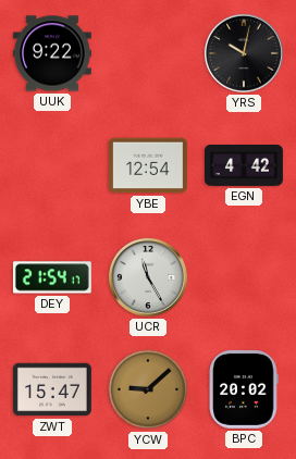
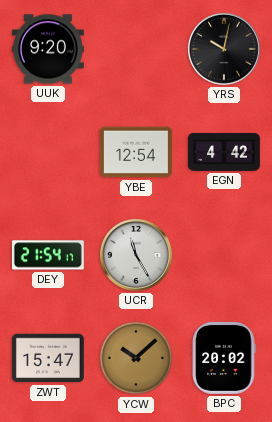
UUK: 9:22 -> 9:20
YCW: 9:08 -> 10:08
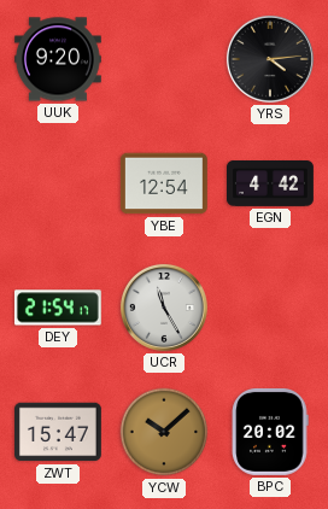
YRS: 10:02 -> 4:14
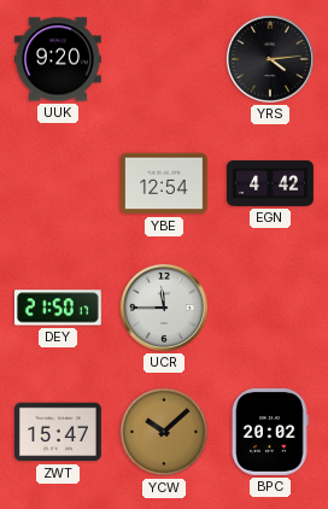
DEY: 21:54 -> 21:50
UCR: 11:25 -> 11:45
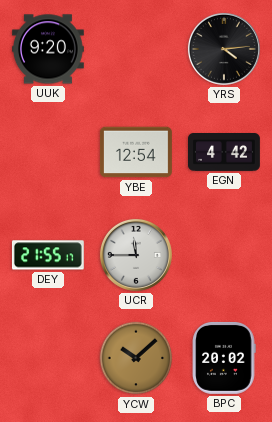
DEY: 21:50 -> 21:55
ZWT: 15:47 -> none
